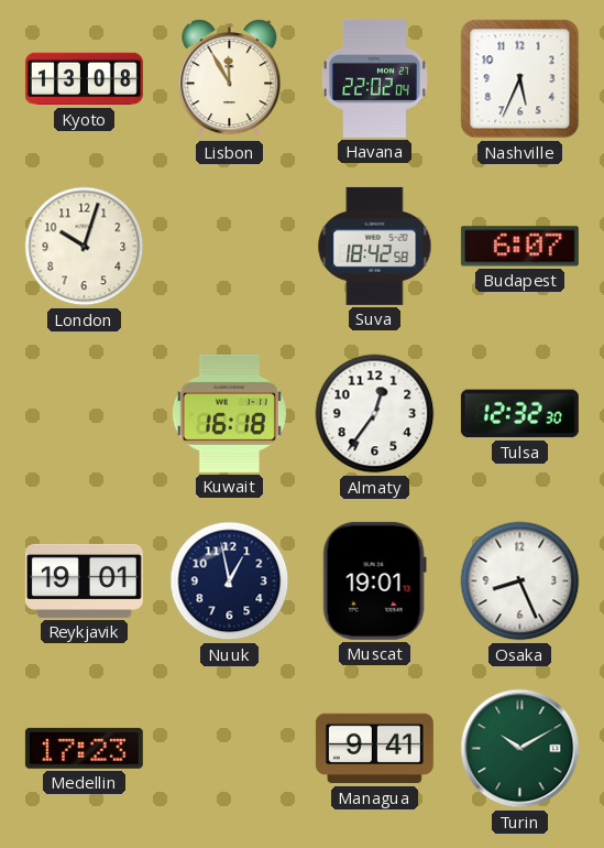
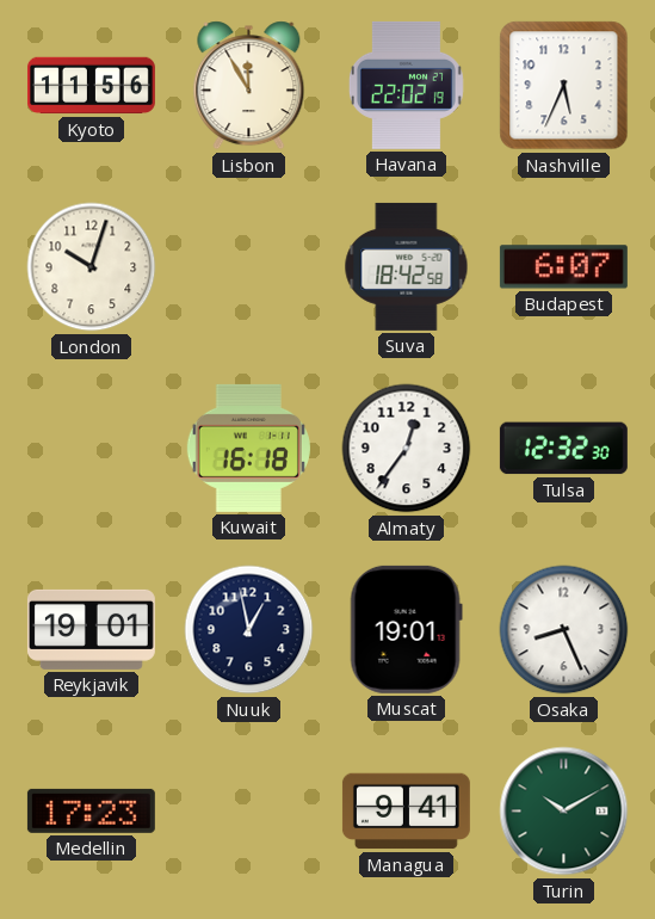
Kyoto: 13:08 -> 11:56
Havana: 22:02:04 -> 22:02:19
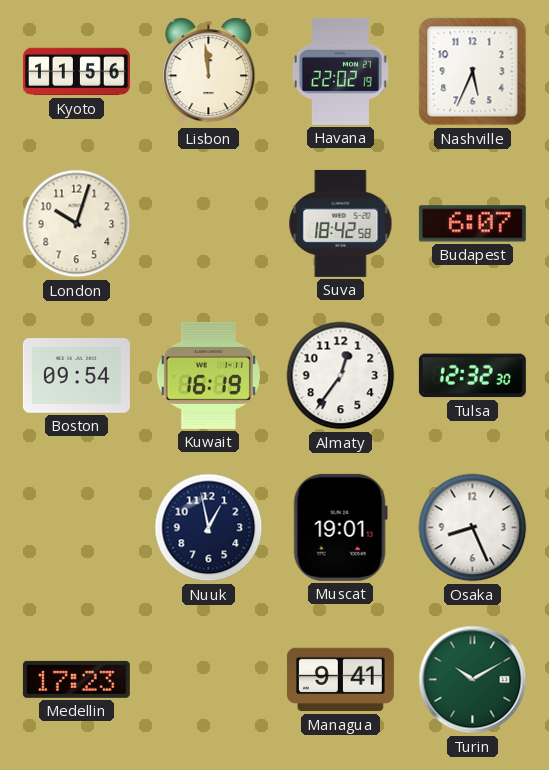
Lisbon: 11:55 -> 11:59
Boston: none -> 09:54
Kuwait: 16:18 -> 16:19
Reykjavik: 19:01 -> none
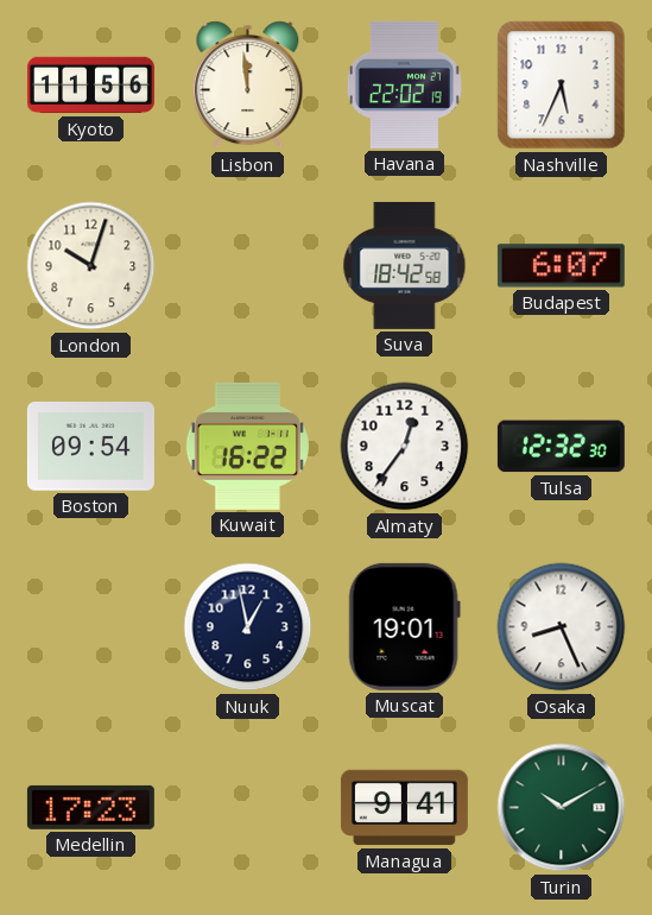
Kuwait: 16:19 -> 16:22
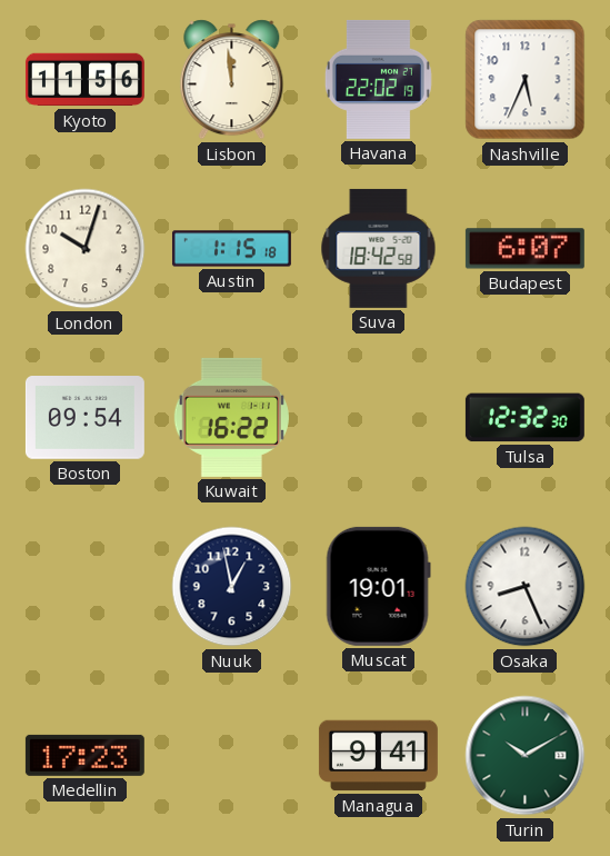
Austin: none -> 1:15
Almaty: 12:36 -> none
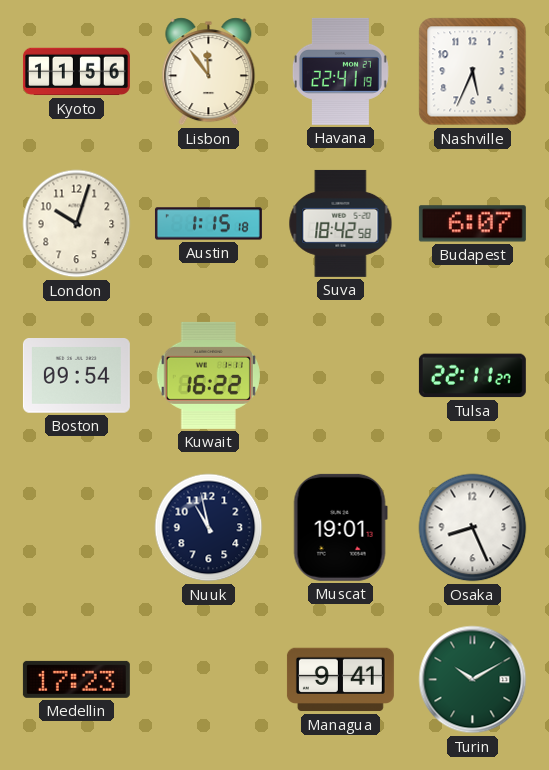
Lisbon: 11:59 -> 11:54
Havana: 22:02 -> 22:41
Tulsa: 12:32 -> 22:11
Nuuk: 12:58 -> 10:58
